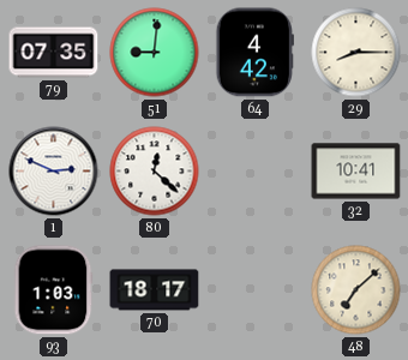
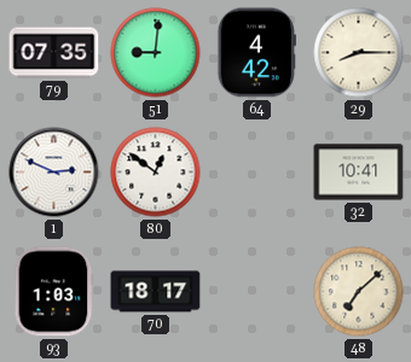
80: 12:22 -> 12:51
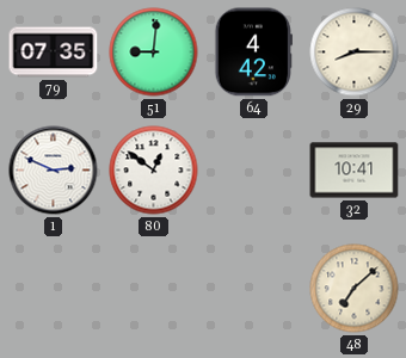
93: 1:03 -> none
70: 18:17 -> none
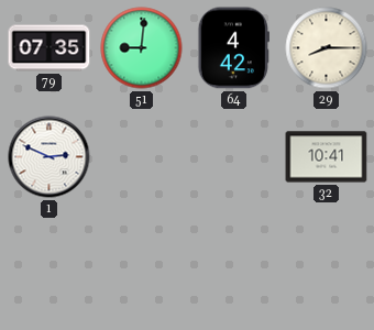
80: 12:51 -> none
48: 7:08 -> none
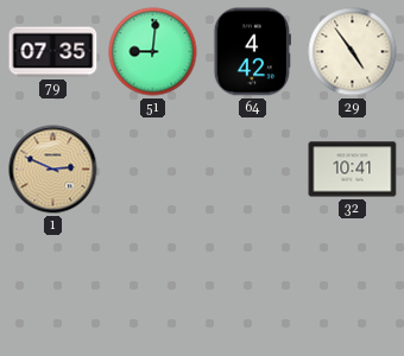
29: 8:15 -> 4:54
1 dial: white -> champagne
